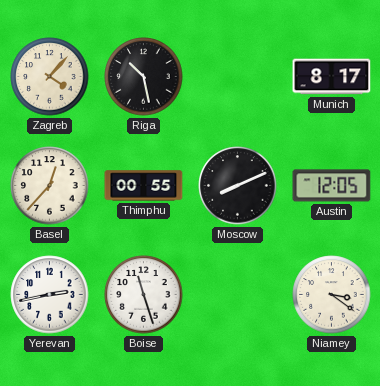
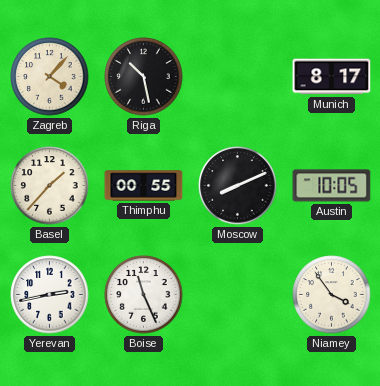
Basel: 12:37 -> 1:37
Austin: 12:05 -> 10:05
Boise: 11:27 -> 11:26
Niamey: 3:21 -> 3:54
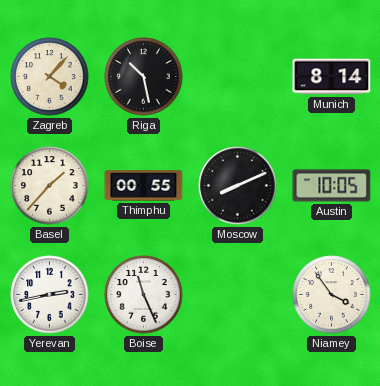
Munich: 8:17 -> 8:14
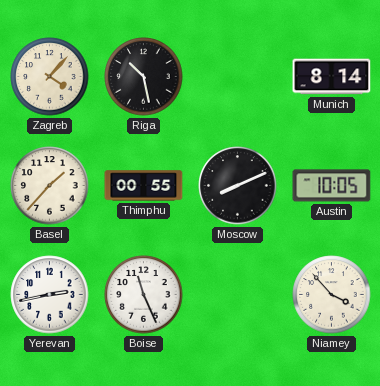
Niamey: 3:54 -> 3:53
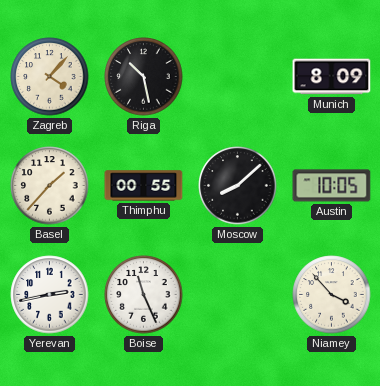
Munich: 8:14 -> 8:09
Moscow: 8:11 -> 8:08
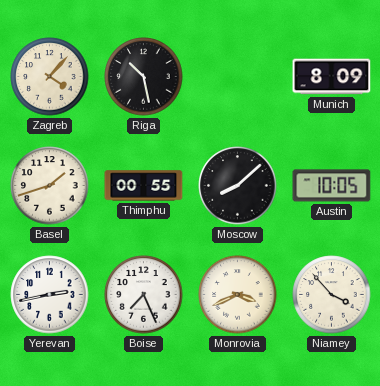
Basel: 1:37 -> 1:42
Boise: 11:26 -> 7:26
Monrovia: none -> 3:41
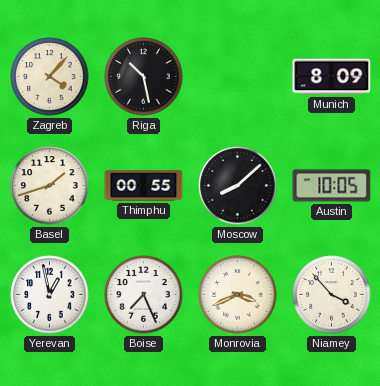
Yerevan: 2:43 -> 12:58
